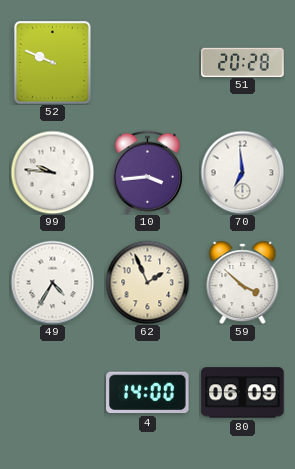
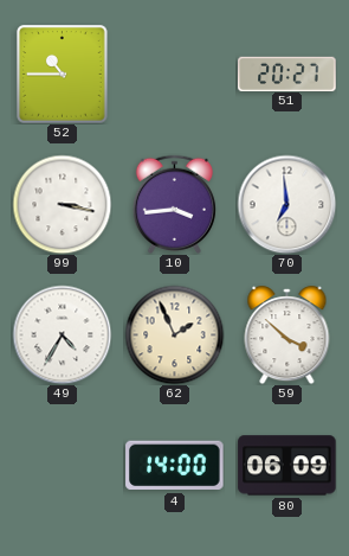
52: 9:49 -> 10:45
51: 20:28 -> 20:27
99: 9:46 -> 3:17
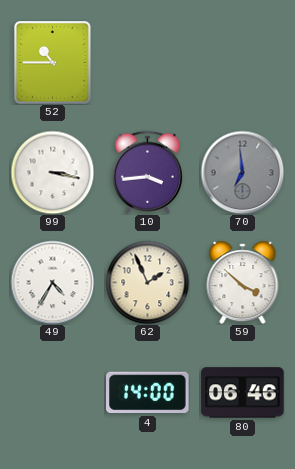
51: 20:27 -> none
70 dial: white -> grey
80: 06:09 -> 06:46
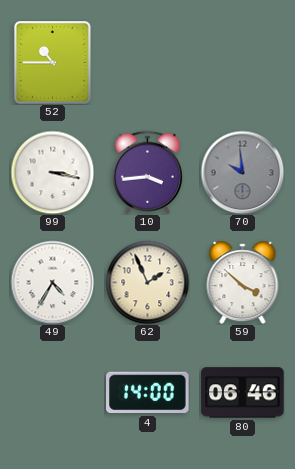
70: 6:59 -> 9:59
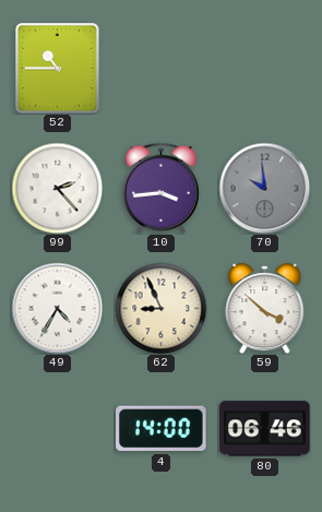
99: 3:17 -> 2:23
62: 1:56 -> 8:56
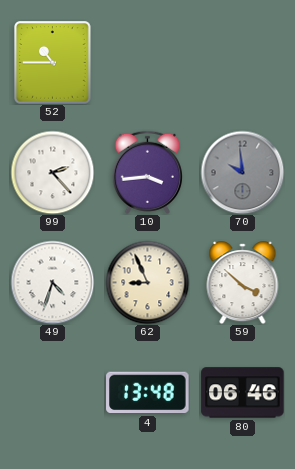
49: 4:35 -> 4:33
4: 14:00 -> 13:48
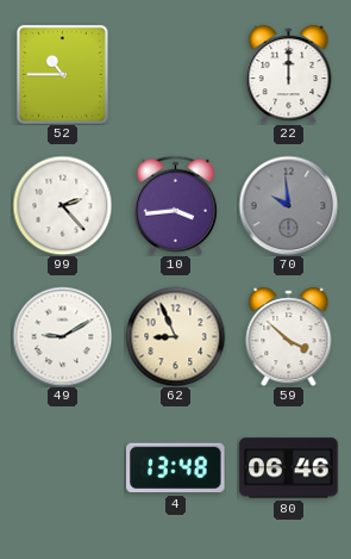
22: none -> 12:00
49: 4:33 -> 9:10
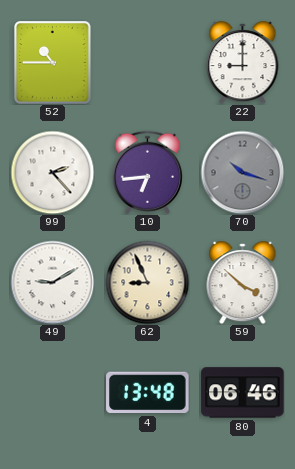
22: 12:00 -> 9:00
10: 3:44 -> 6:44
70: 9:59 -> 10:18
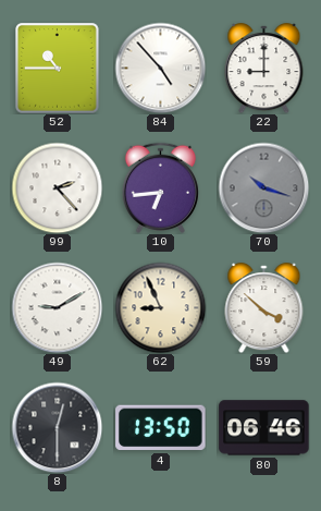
84: none -> 4:53
8: none -> 12:30
4: 13:48 -> 13:50
